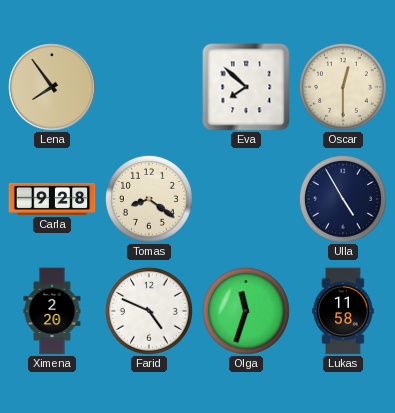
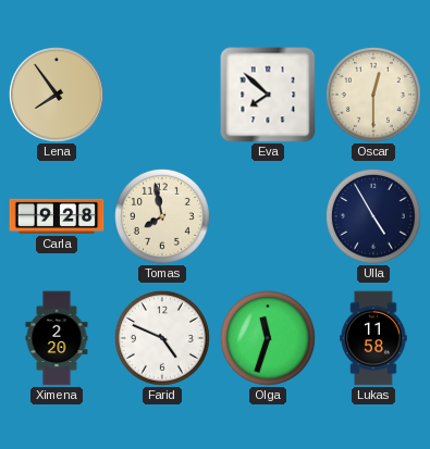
Tomas: 8:21 -> 7:58
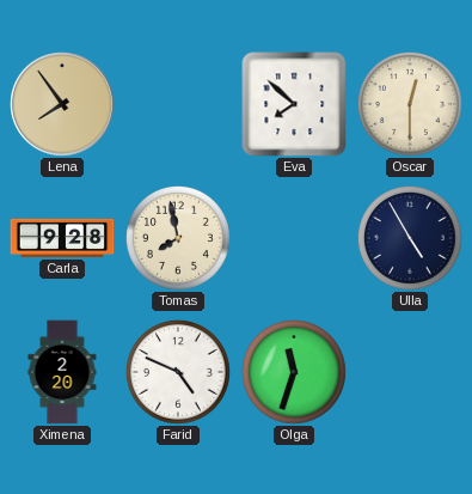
Lukas: 11:58 -> none
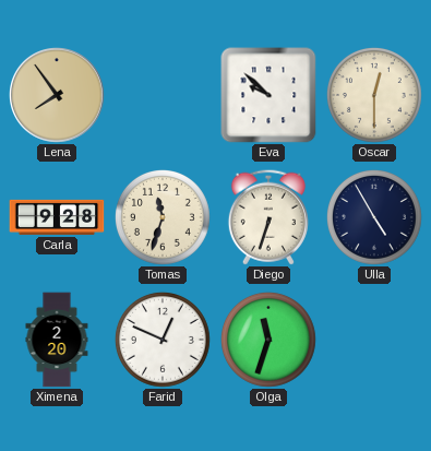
Eva: 7:52 -> 9:52
Tomas: 7:58 -> 11:33
Diego: none -> 6:33
Farid: 4:49 -> 12:49
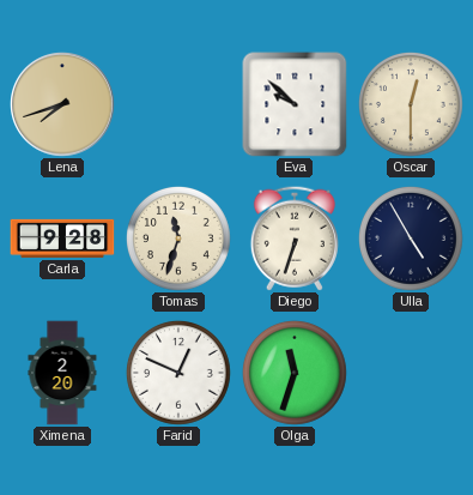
Lena: 7:54 -> 7:42
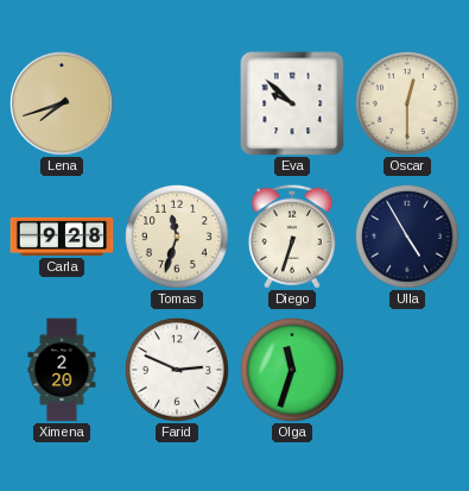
Farid: 12:49 -> 2:49
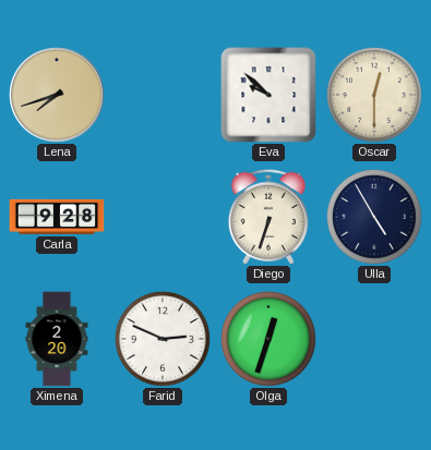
Tomas: 11:33 -> none
Olga: 11:33 -> 12:33
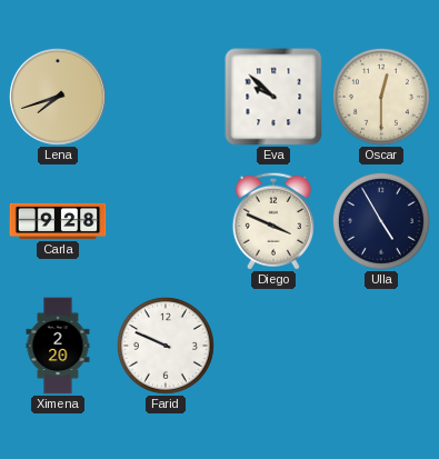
Diego: 6:33 -> 3:49
Farid: 2:49 -> 9:49
Olga: 12:33 -> none
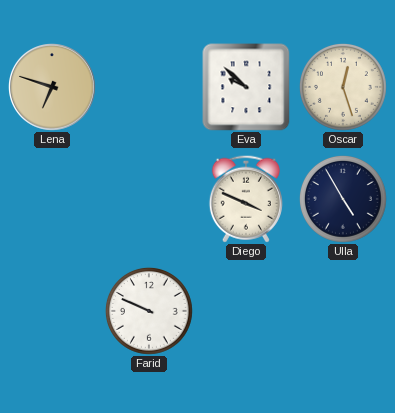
Lena: 7:42 -> 6:48
Oscar: 12:30 -> 12:27
Carla: 9:28 -> none
Ximena: 2:20 -> none
